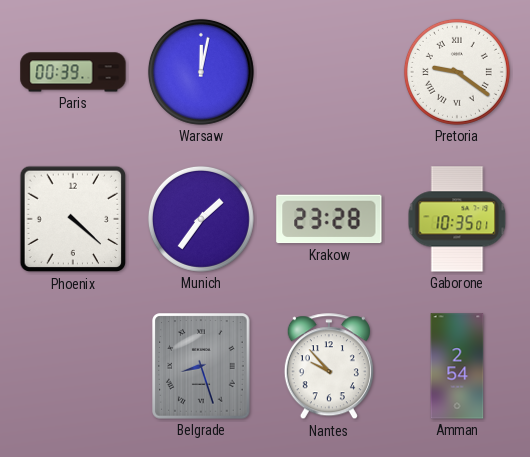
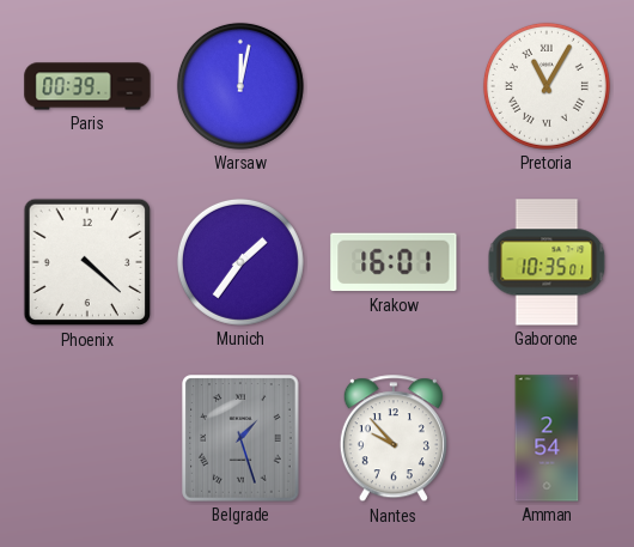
Pretoria: 9:21 -> 11:05
Krakow: 23:28 -> 16:01
Belgrade: 8:27 -> 1:27
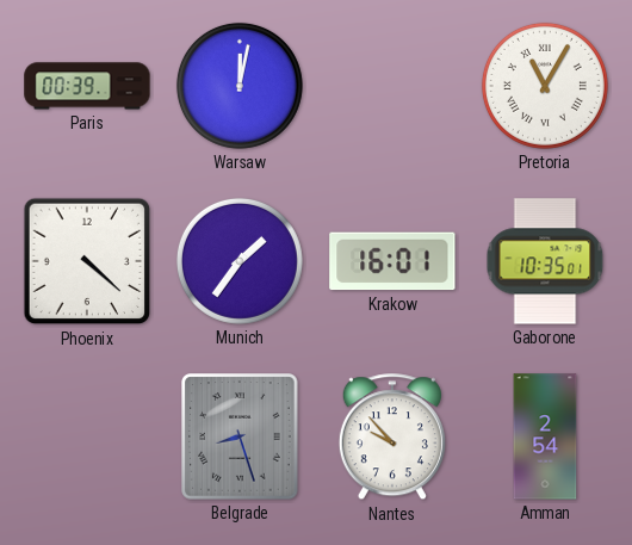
Belgrade: 1:27 -> 8:27
